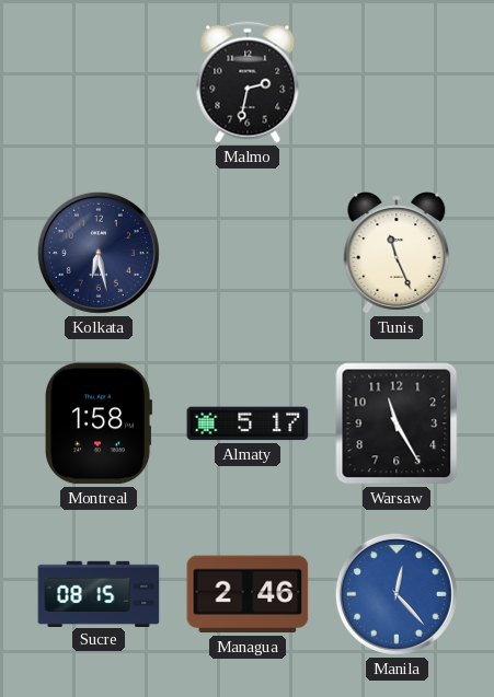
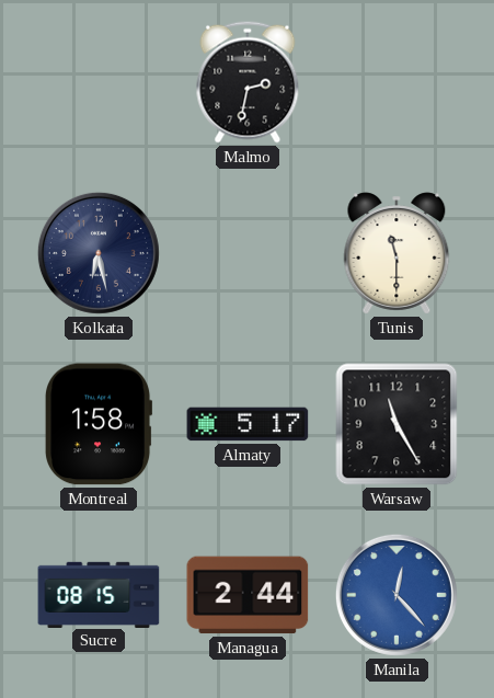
Tunis: 11:26 -> 11:30
Managua: 2:46 -> 2:44
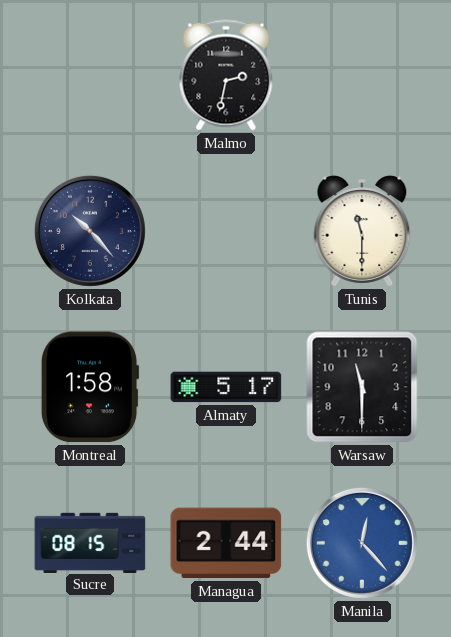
Kolkata: 6:28 -> 10:23
Warsaw: 11:25 -> 11:30
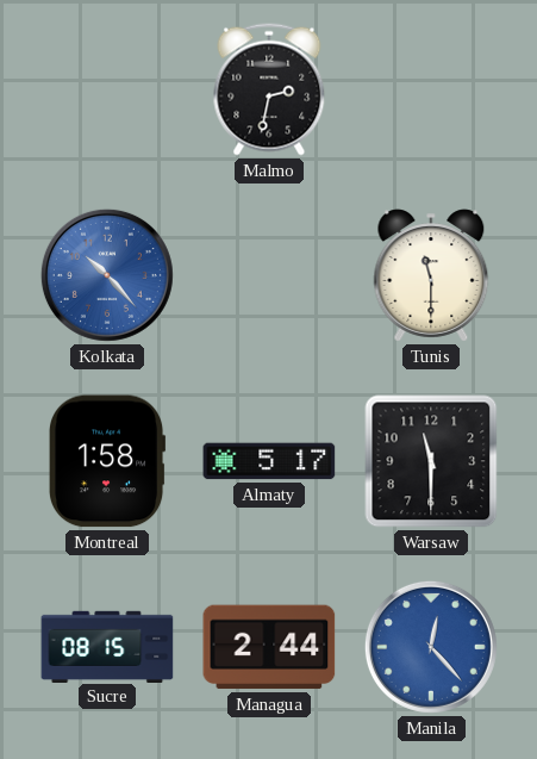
Kolkata dial: navy -> blue
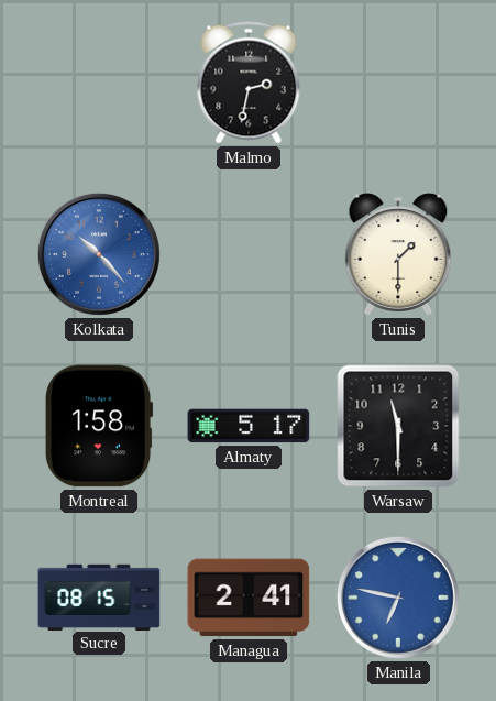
Tunis: 11:30 -> 1:30
Managua: 2:44 -> 2:41
Manila: 12:23 -> 6:47
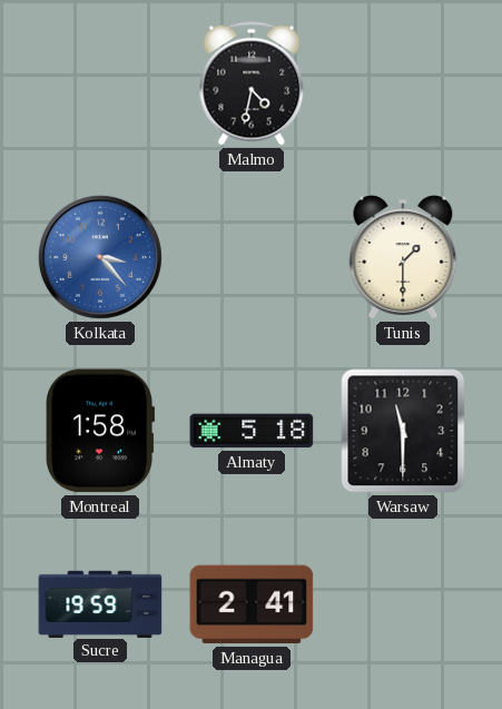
Malmo: 2:32 -> 4:32
Kolkata: 10:23 -> 3:23
Almaty: 5:17 -> 5:18
Sucre: 08:15 -> 19:59
Manila: 6:47 -> none
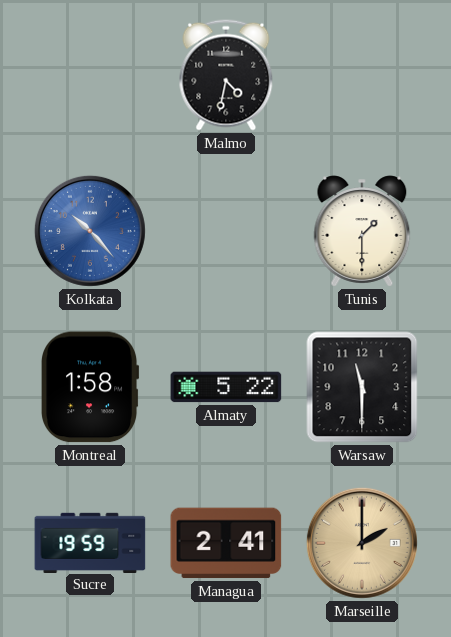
Kolkata: 3:23 -> 10:23
Almaty: 5:18 -> 5:22
Marseille: none -> 2:00
